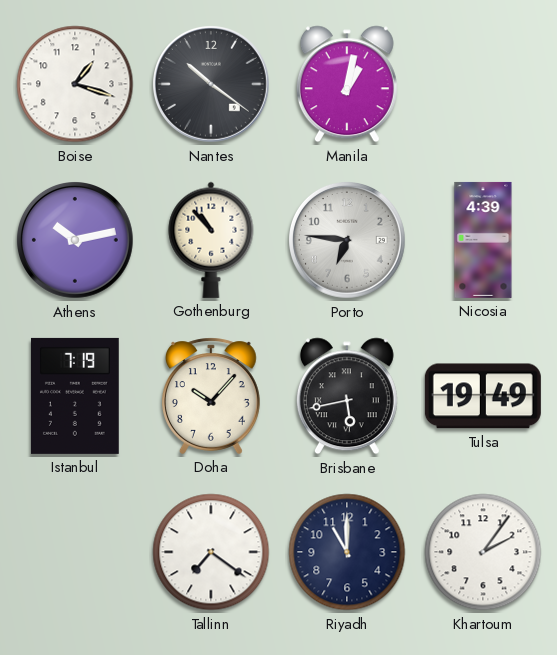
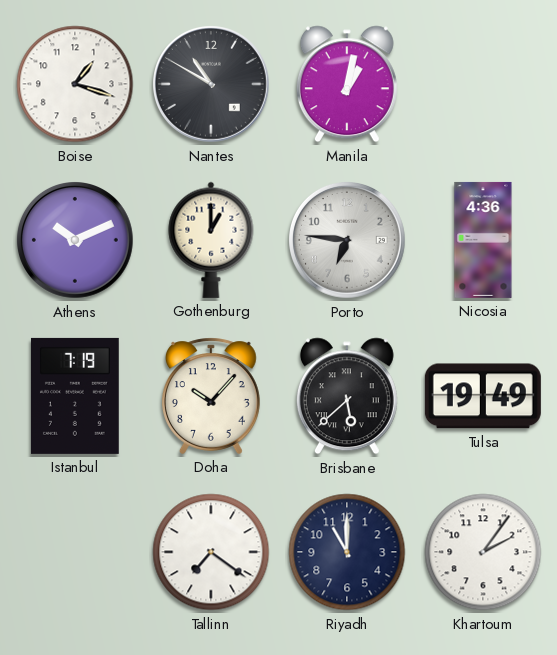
Nantes: 10:21 -> 10:50
Athens: 10:13 -> 10:11
Gothenburg: 10:53 -> 1:00
Nicosia: 4:39 -> 4:36
Brisbane: 5:43 -> 5:38
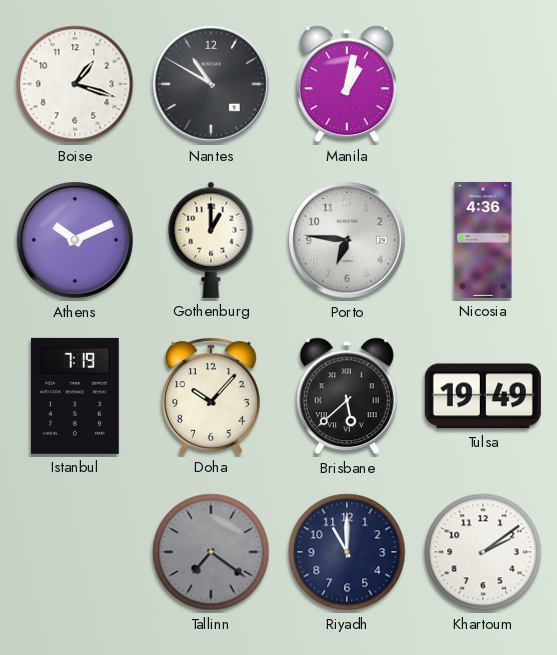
Tallinn dial: white -> grey
Khartoum: 2:06 -> 2:09
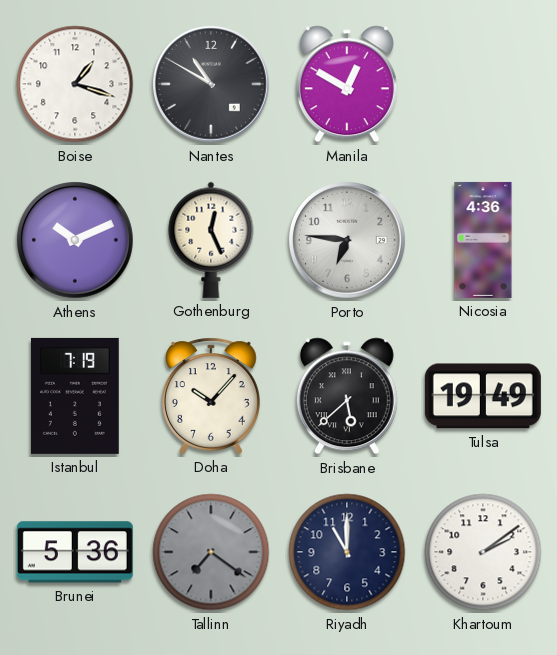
Manila: 1:02 -> 12:50
Gothenburg: 1:00 -> 12:26
Brunei: none -> 5:36
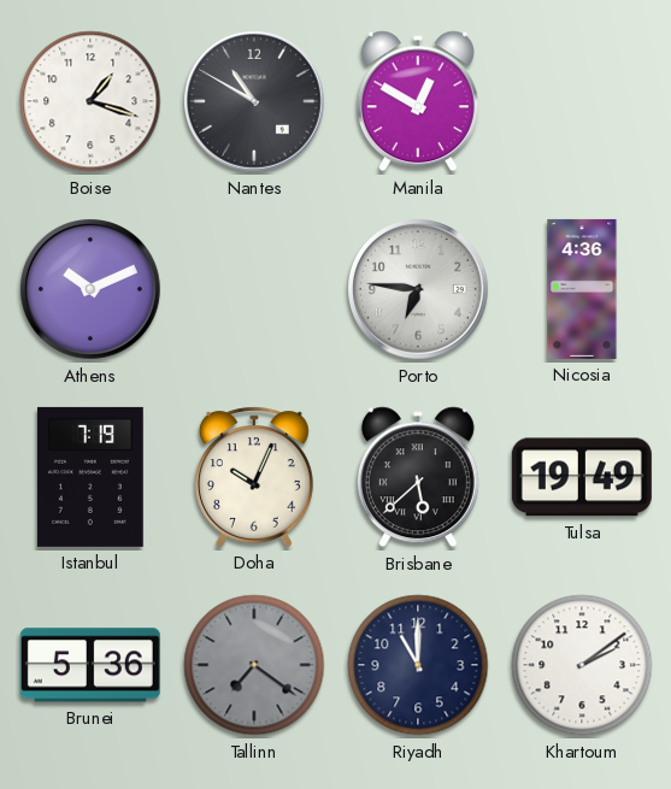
Gothenburg: 12:26 -> none
Doha: 10:07 -> 10:04
